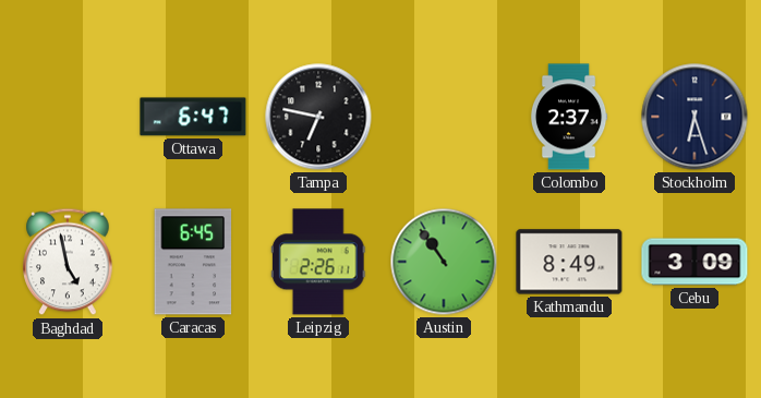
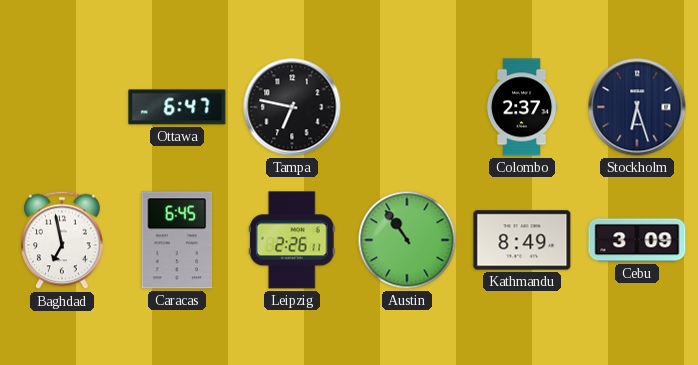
Baghdad: 4:58 -> 6:58
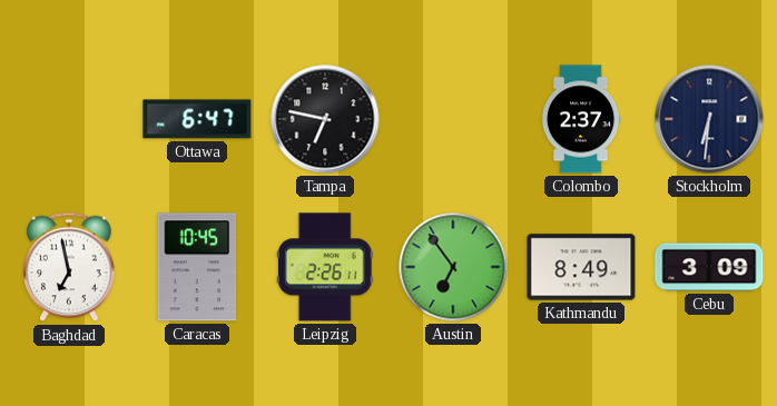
Stockholm: 6:27 -> 6:31
Caracas: 6:45 -> 10:45
Austin: 10:54 -> 6:54
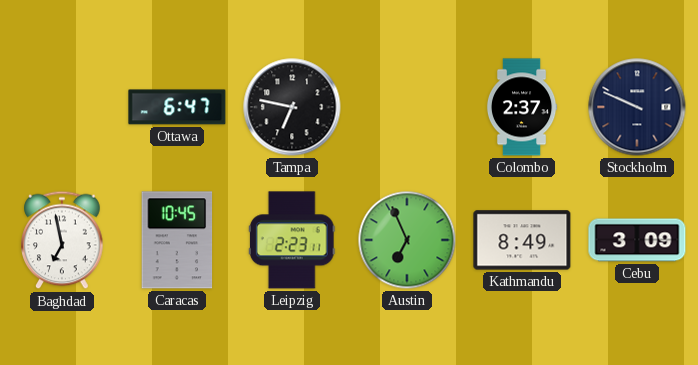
Stockholm: 6:31 -> 9:49
Leipzig: 2:26 -> 2:23
Austin: 6:54 -> 6:56
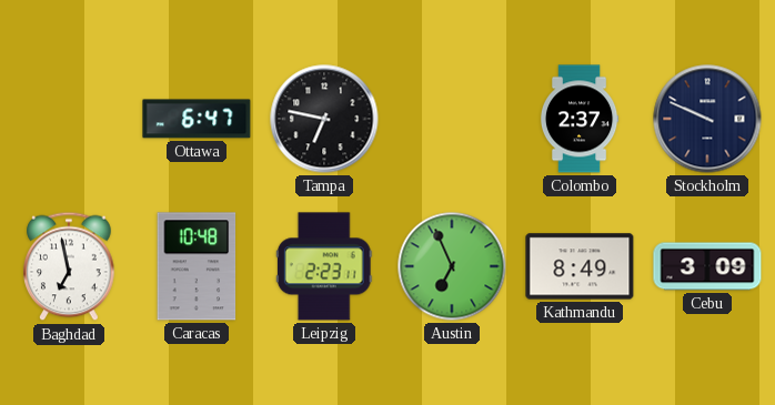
Caracas: 10:45 -> 10:48
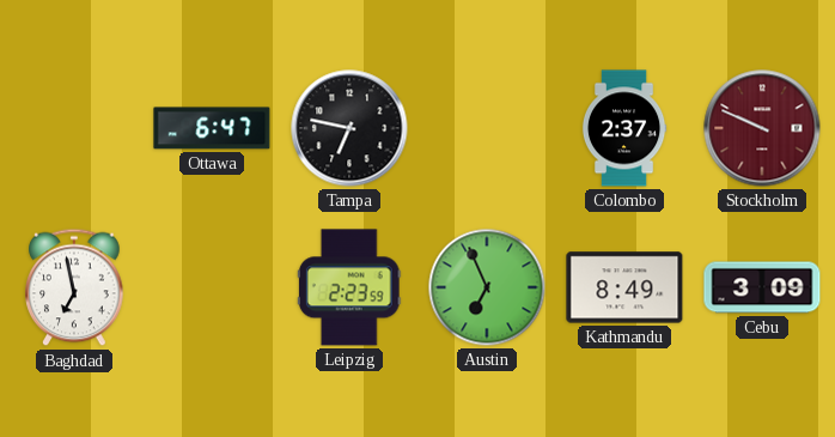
Stockholm dial: navy -> burgundy
Caracas: 10:48 -> none
Leipzig: 2:23:11 -> 2:23:59
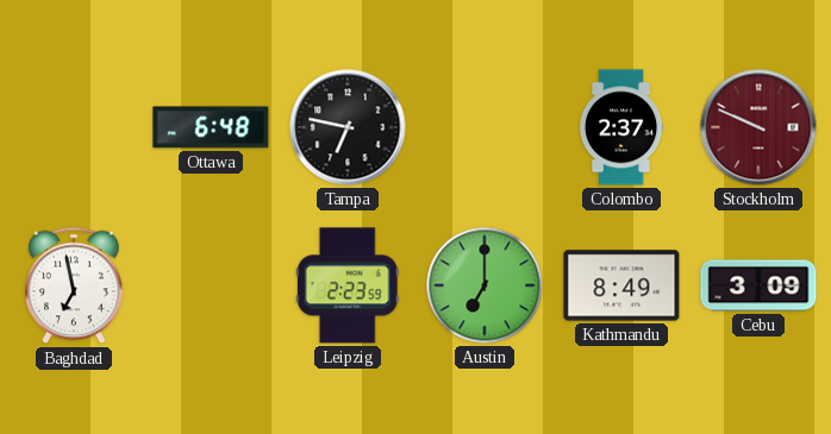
Ottawa: 6:47 -> 6:48
Austin: 6:56 -> 7:00
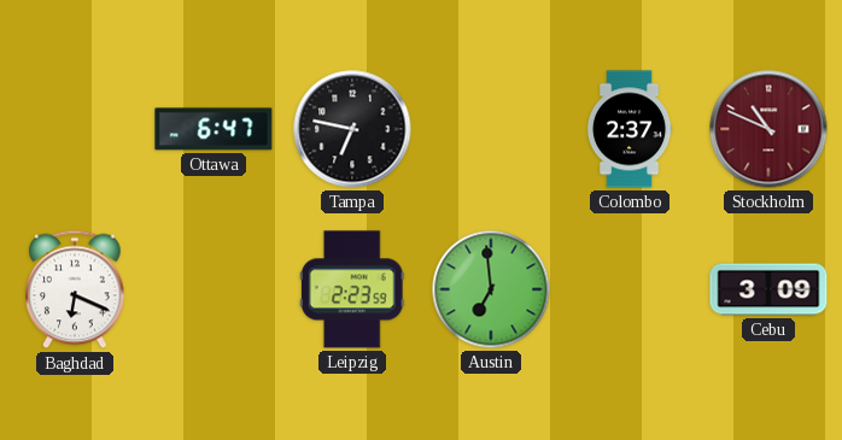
Ottawa: 6:48 -> 6:47
Stockholm: 9:49 -> 10:49
Baghdad: 6:58 -> 6:19
Austin: 7:00 -> 6:59
Kathmandu: 8:49 -> none
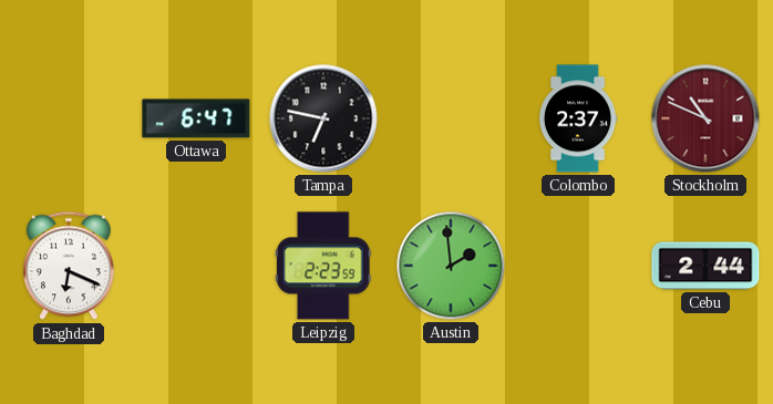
Austin: 6:59 -> 1:59
Cebu: 3:09 -> 2:44
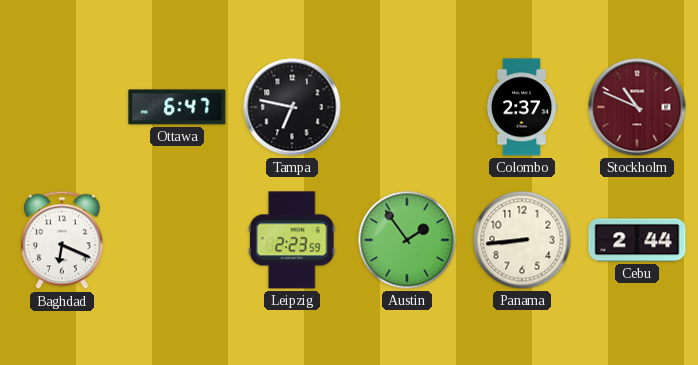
Austin: 1:59 -> 1:54
Panama: none -> 8:44
